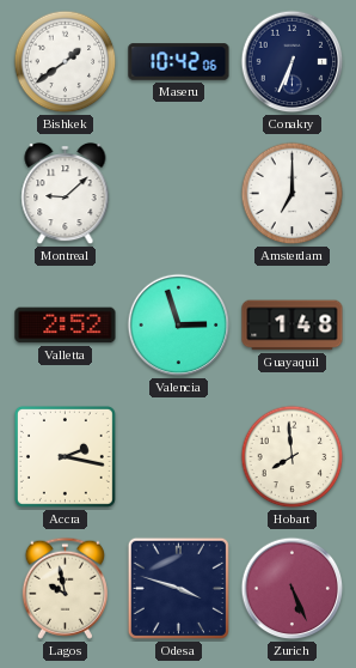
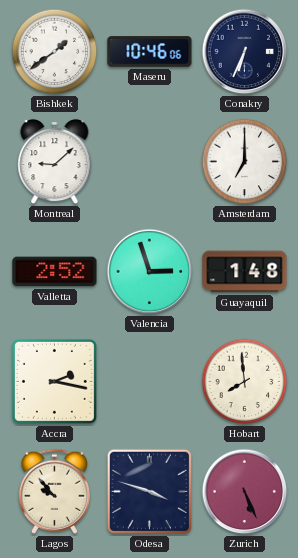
Maseru: 10:42 -> 10:46
Lagos: 9:58 -> 9:53
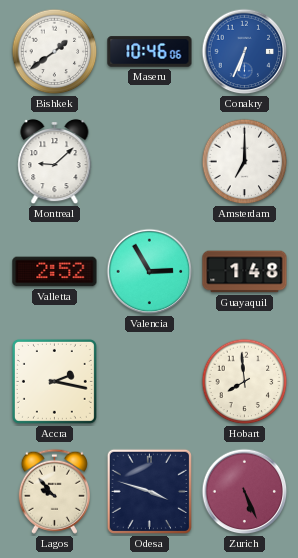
Conakry dial: navy -> blue
Valencia: 2:57 -> 2:55
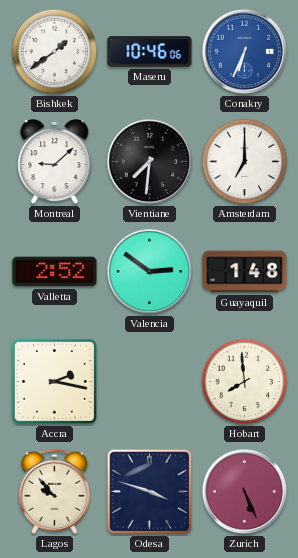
Vientiane: none -> 7:31
Valencia: 2:55 -> 2:51
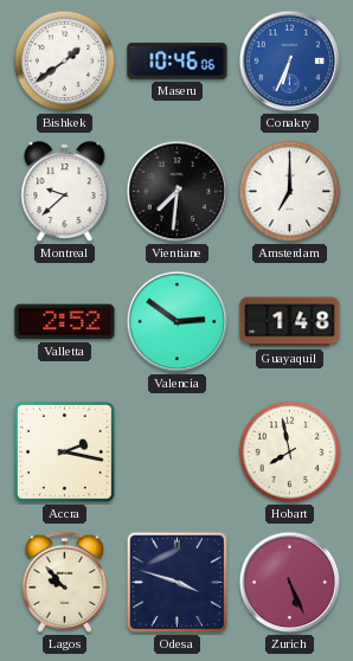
Montreal: 9:08 -> 9:38
Hobart: 7:59 -> 7:58
